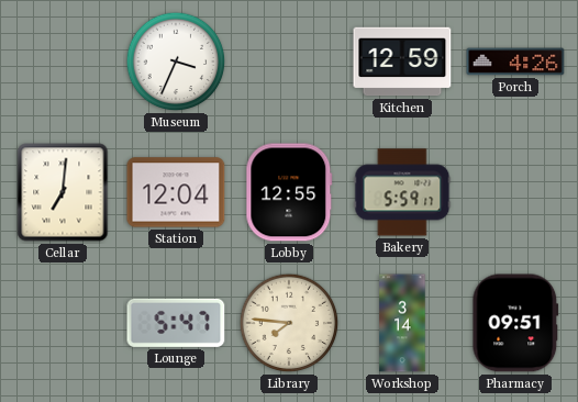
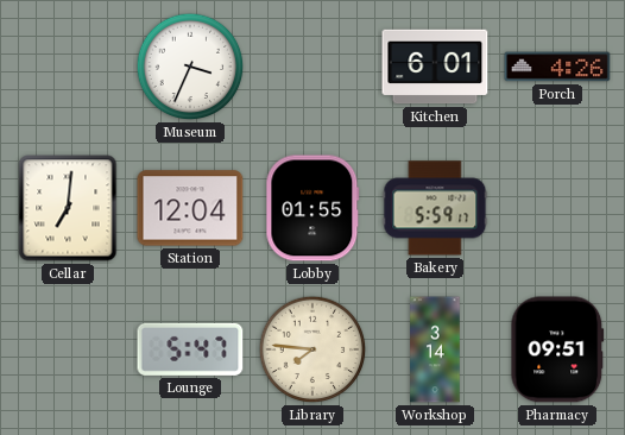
Kitchen: 12:59 -> 6:01
Lobby: 12:55 -> 01:55
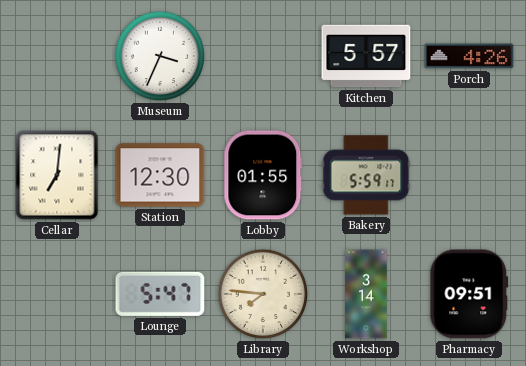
Kitchen: 6:01 -> 5:57
Station: 12:04 -> 12:30
